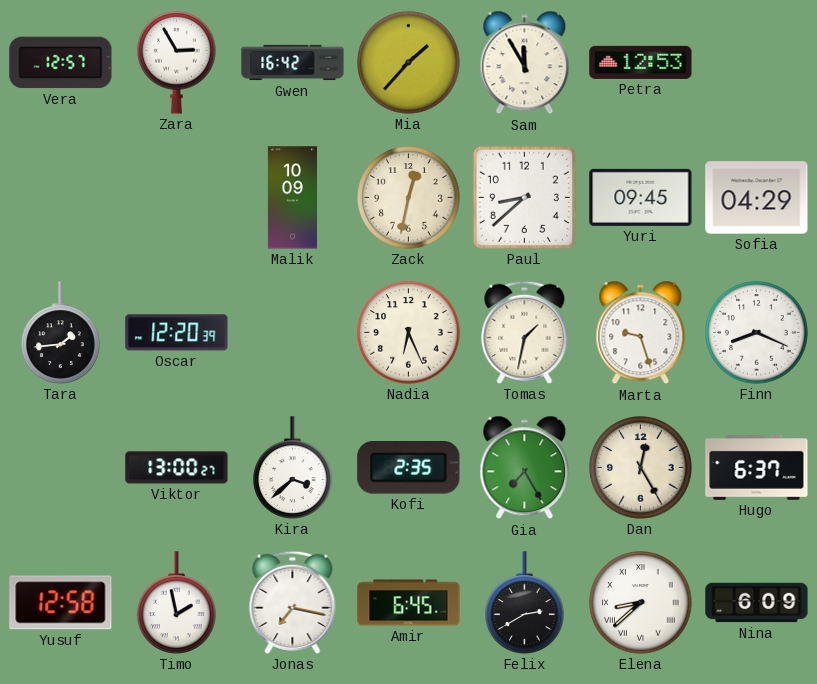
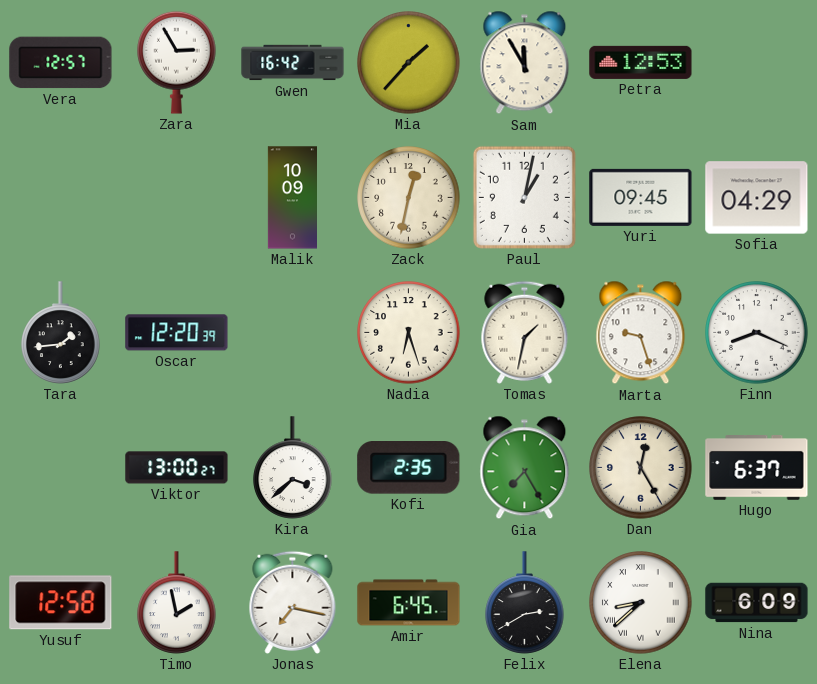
Paul: 8:38 -> 1:02
Nadia: 6:26 -> 6:27
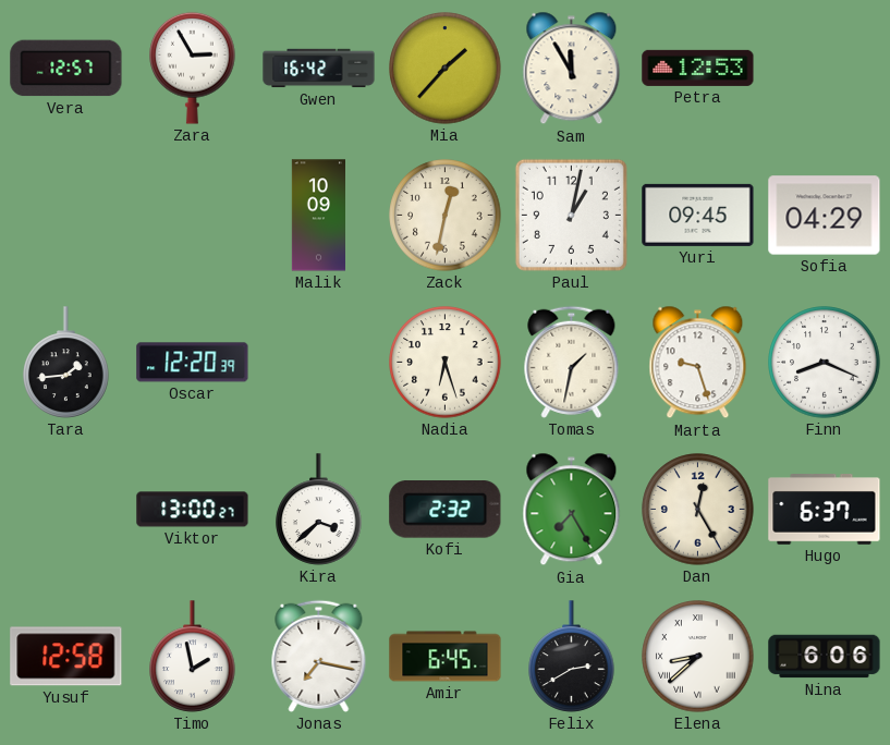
Kofi: 2:35 -> 2:32
Nina: 6:09 -> 6:06
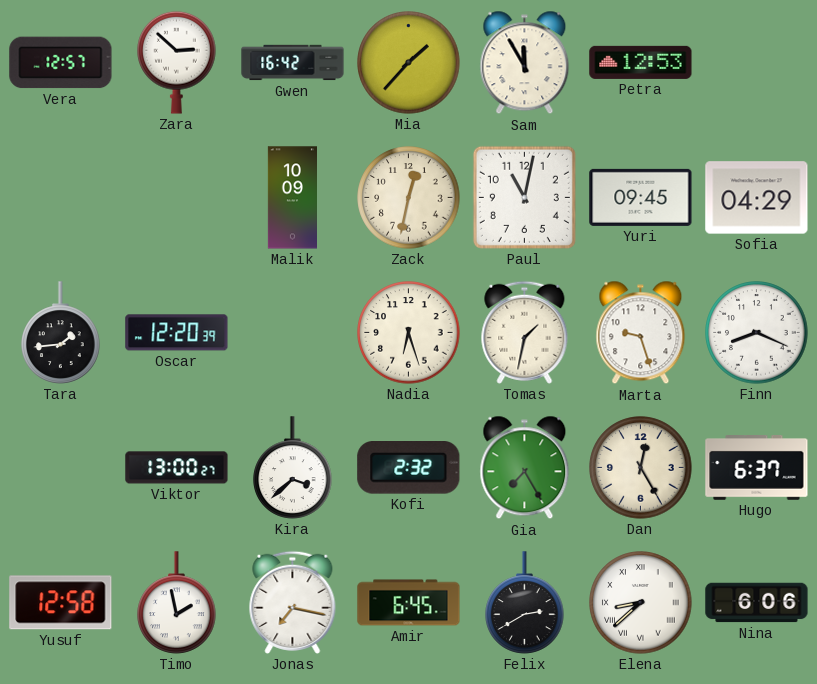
Zara: 2:55 -> 2:52
Paul: 1:02 -> 11:02
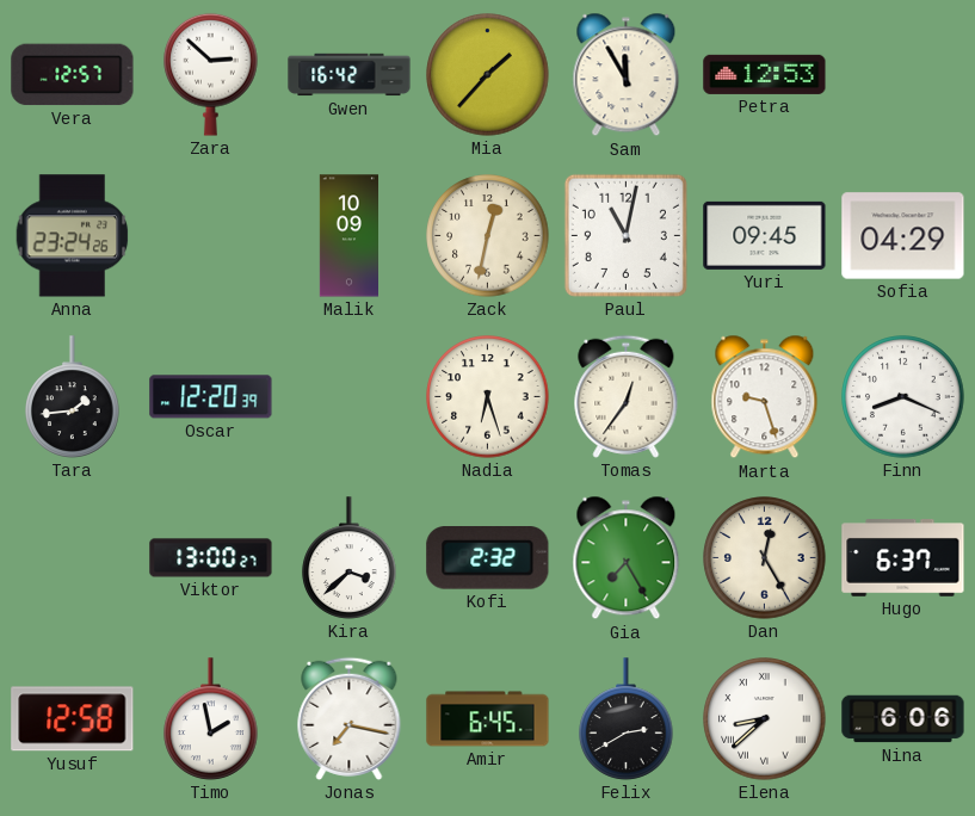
Anna: none -> 23:24
Tomas: 1:32 -> 12:36
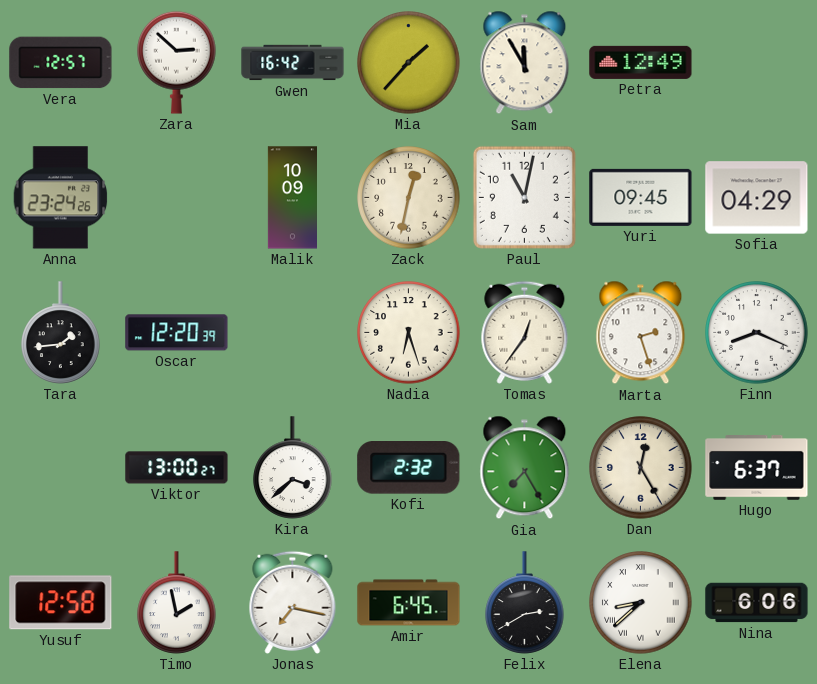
Petra: 12:53 -> 12:49
Marta: 9:27 -> 2:27
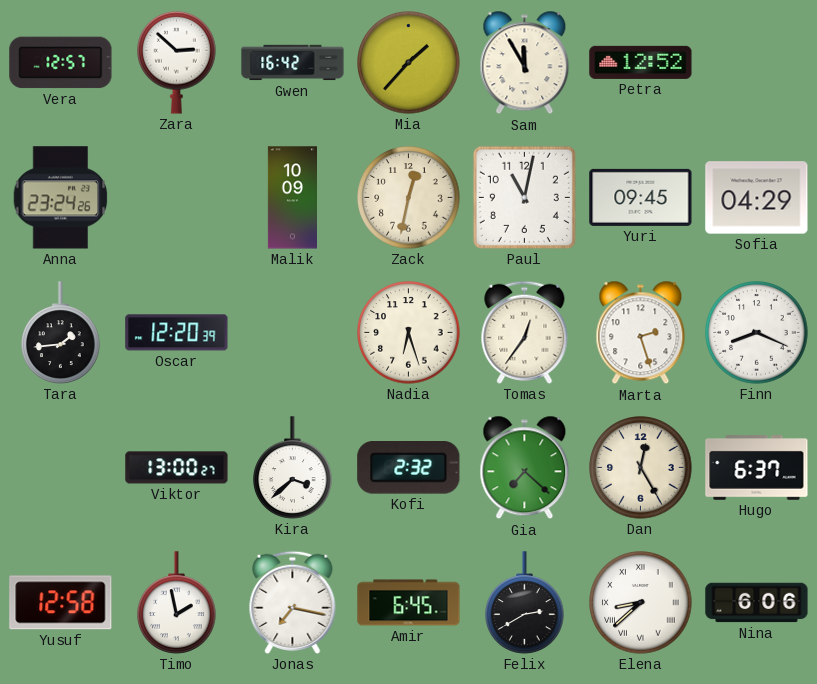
Petra: 12:49 -> 12:52
Gia: 7:25 -> 7:22
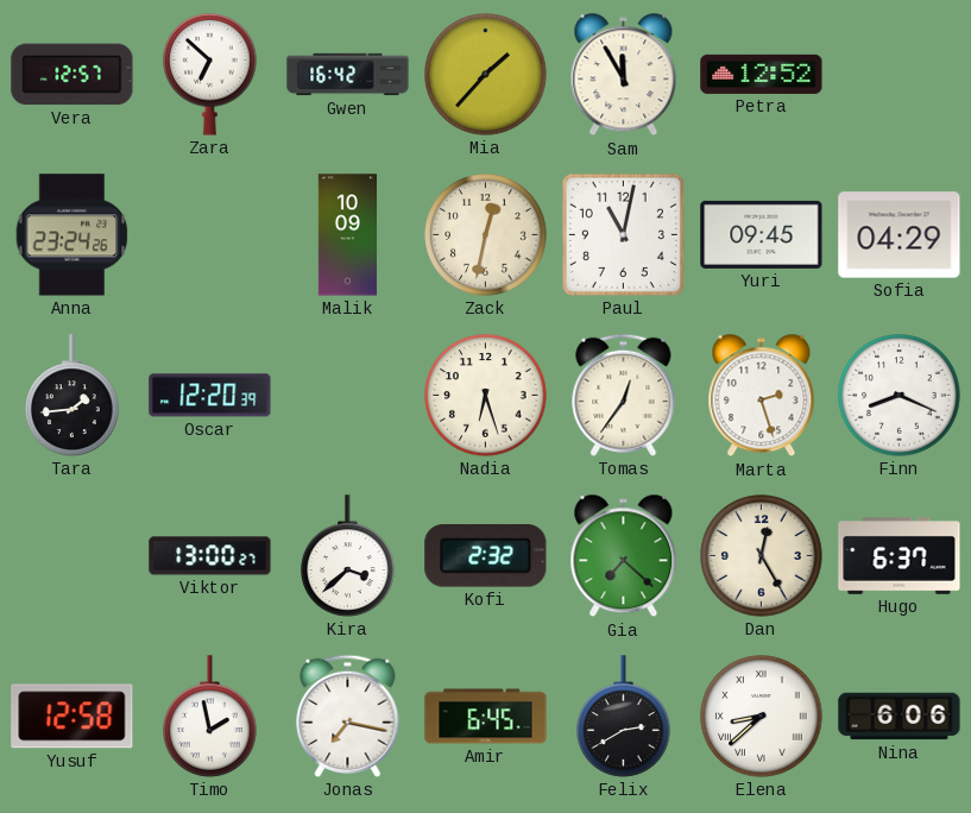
Zara: 2:52 -> 6:52
